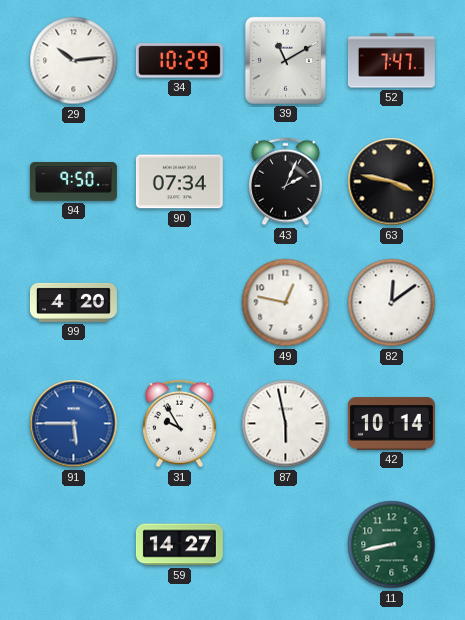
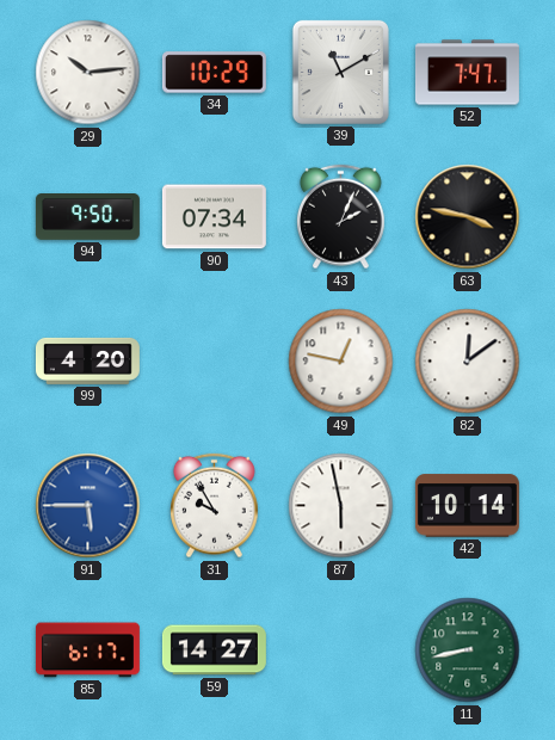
85: none -> 6:17
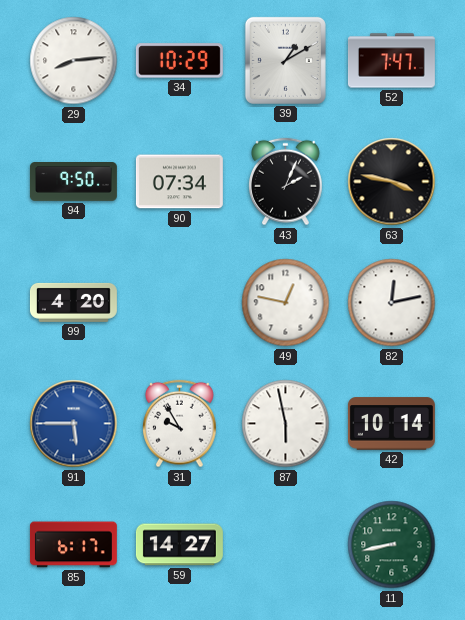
29: 10:14 -> 8:14
39: 11:10 -> 1:10
82: 12:09 -> 12:13
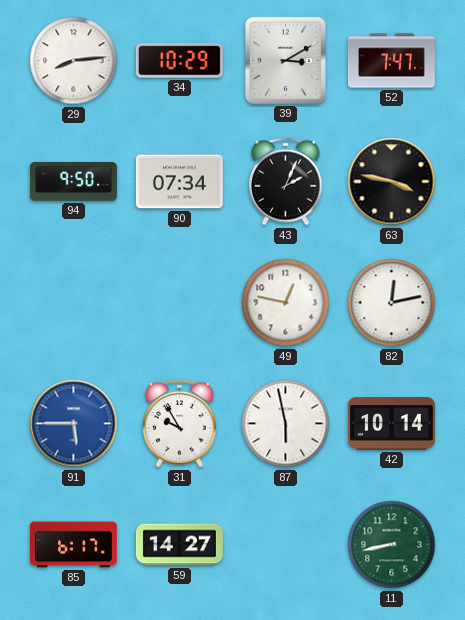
39: 1:10 -> 3:10
99: 4:20 -> none
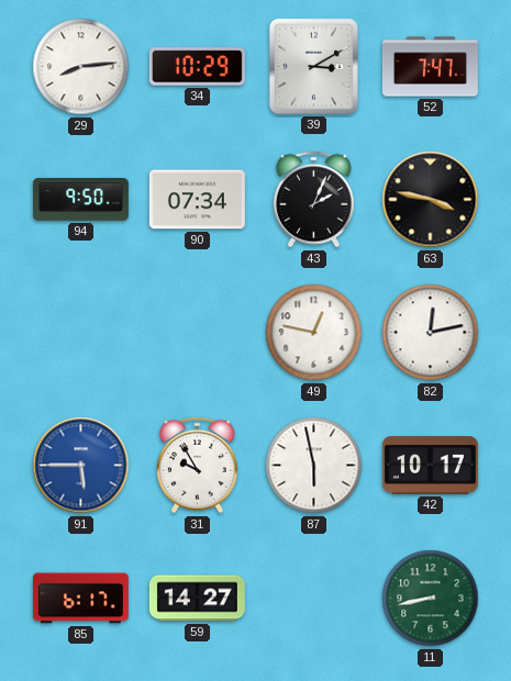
42: 10:14 -> 10:17
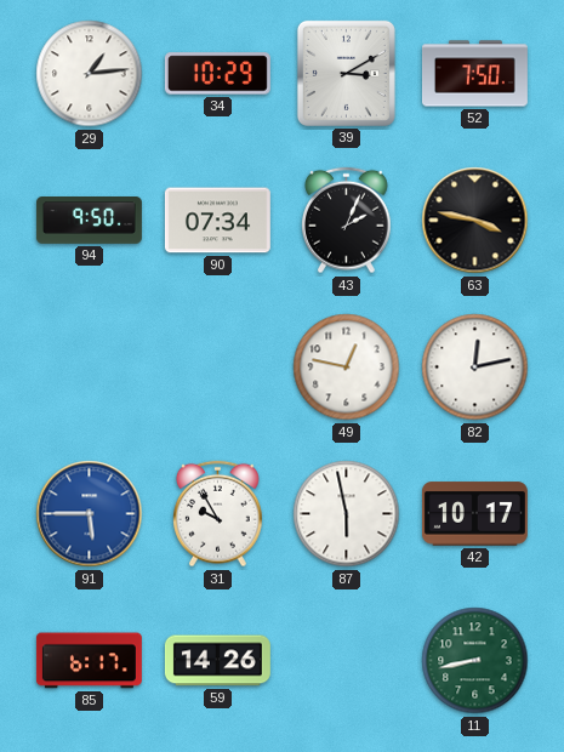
29: 8:14 -> 1:14
52: 7:47 -> 7:50
59: 14:27 -> 14:26
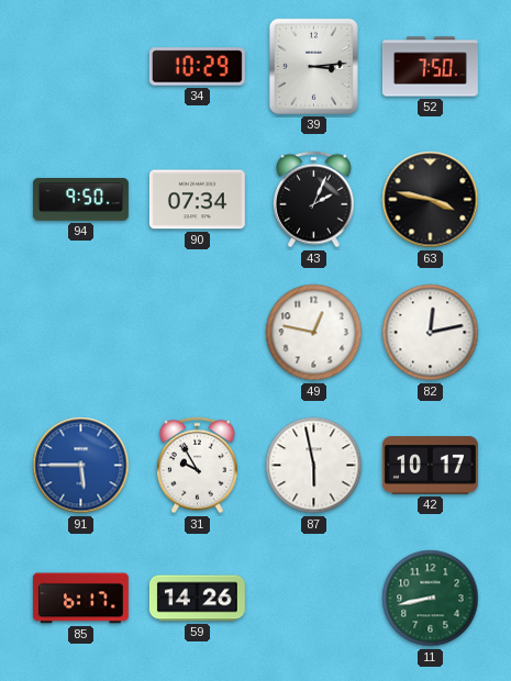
29: 1:14 -> none
39: 3:10 -> 3:14
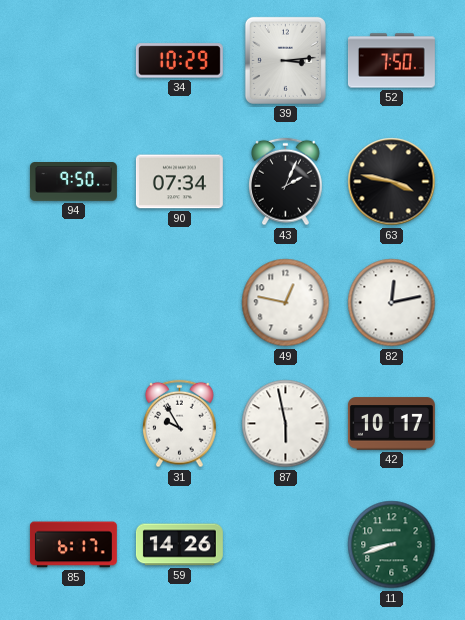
91: 5:45 -> none
11: 8:43 -> 8:42
